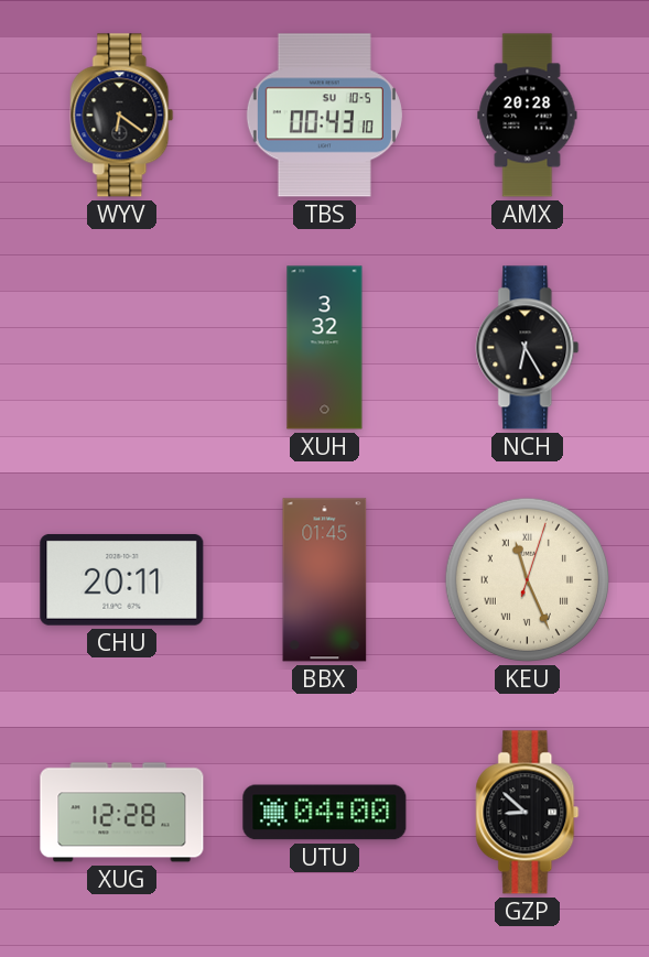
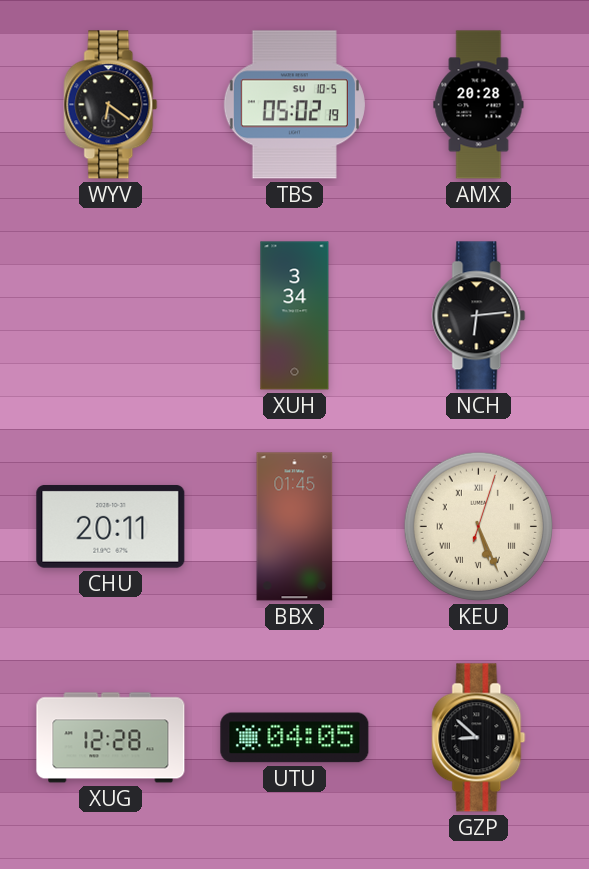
TBS: 00:43 -> 05:02
XUH: 3:32 -> 3:34
NCH: 6:25 -> 6:14
KEU: 11:26 -> 5:26
UTU: 04:00 -> 04:05
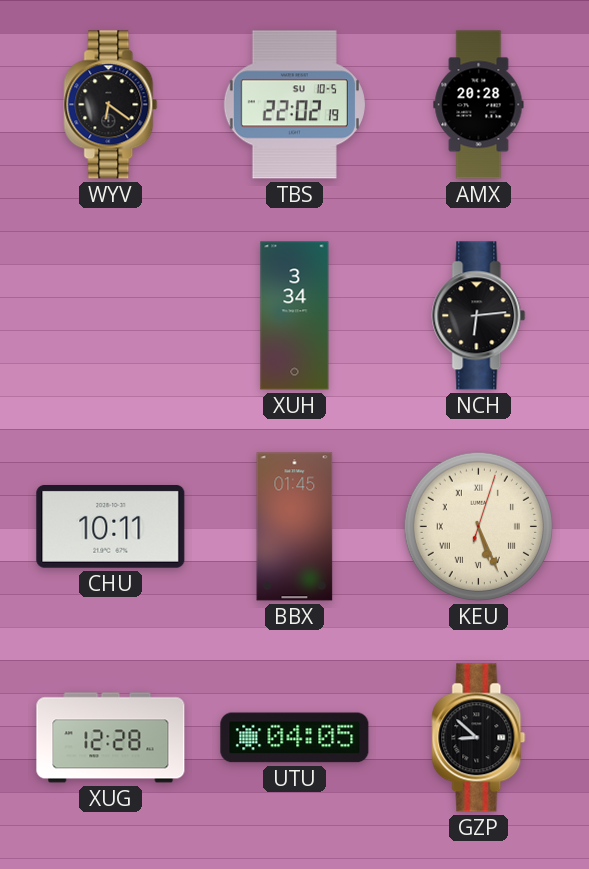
TBS: 05:02 -> 22:02
CHU: 20:11 -> 10:11
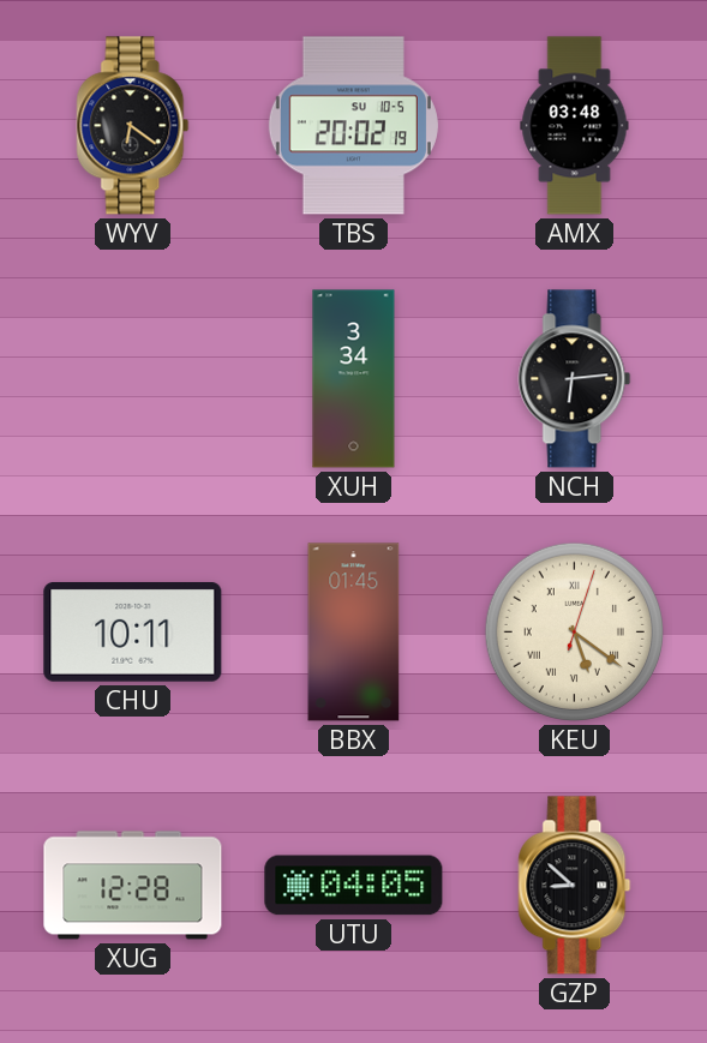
TBS: 22:02 -> 20:02
AMX: 20:28 -> 03:48
KEU: 5:26 -> 5:21
